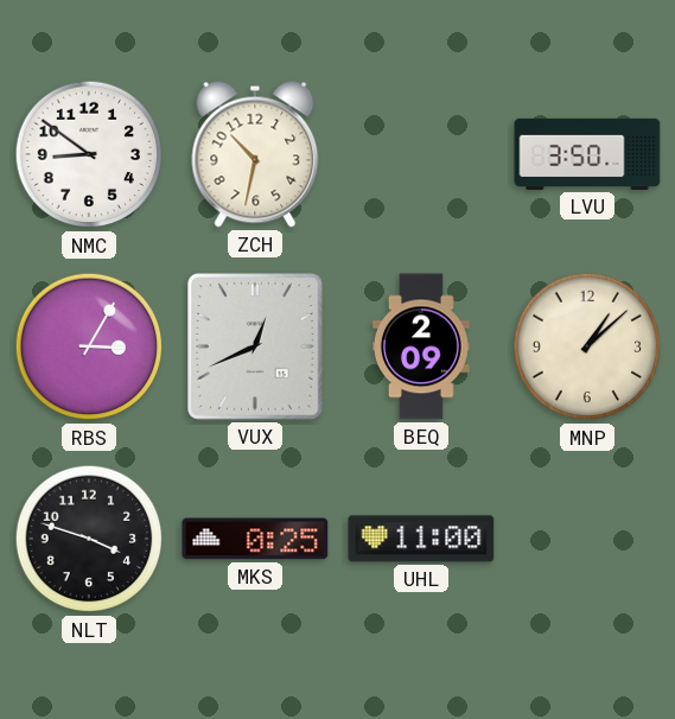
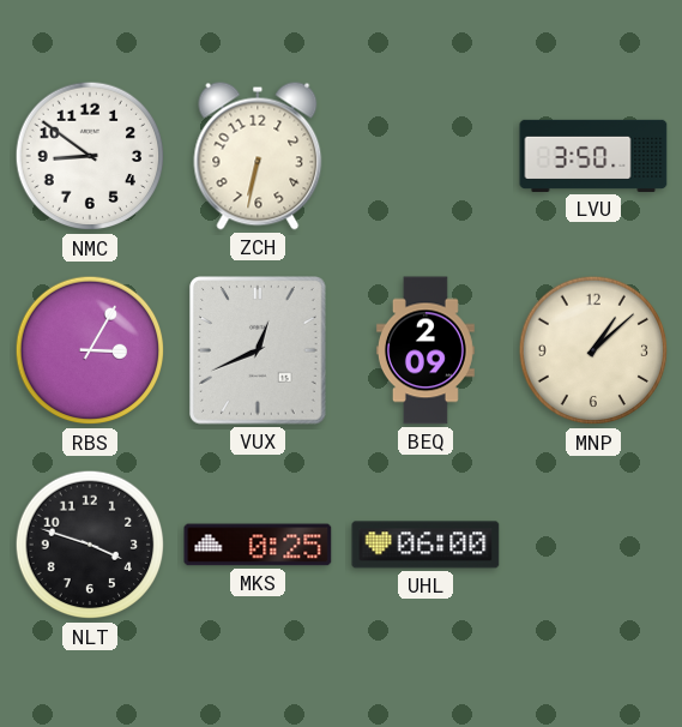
ZCH: 10:32 -> 6:32
UHL: 11:00 -> 06:00
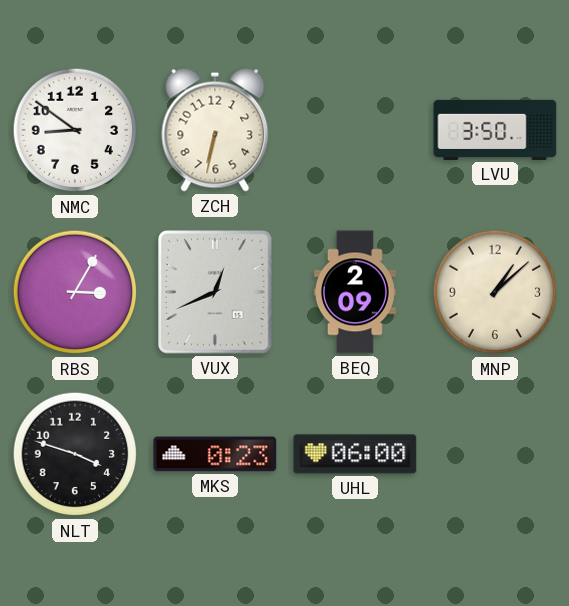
MKS: 0:25 -> 0:23
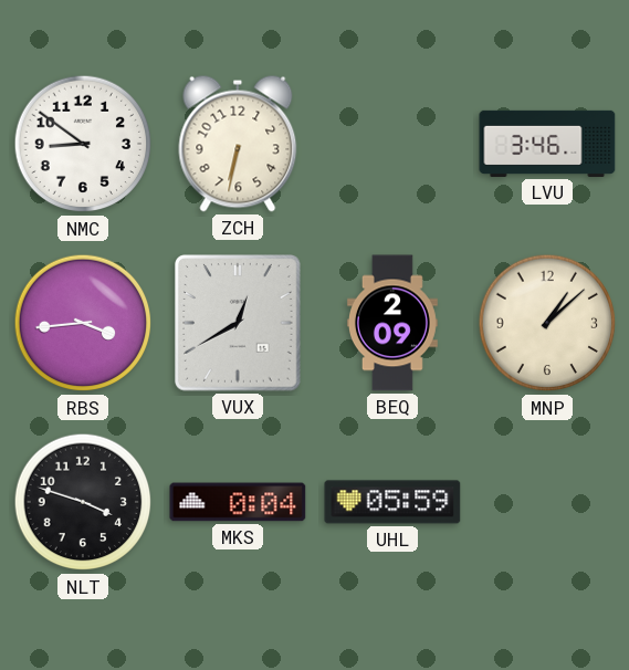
LVU: 3:50 -> 3:46
RBS: 3:05 -> 3:44
VUX: 12:41 -> 12:40
MKS: 0:23 -> 0:04
UHL: 06:00 -> 05:59
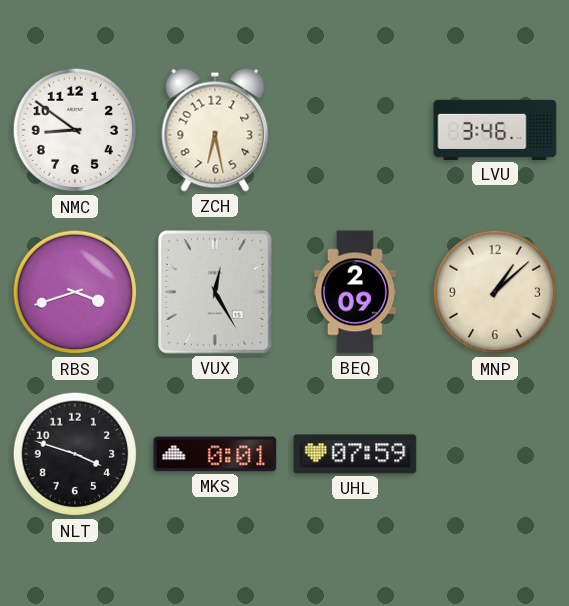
ZCH: 6:32 -> 6:28
RBS: 3:44 -> 3:42
VUX: 12:40 -> 12:25
MKS: 0:04 -> 0:01
UHL: 05:59 -> 07:59
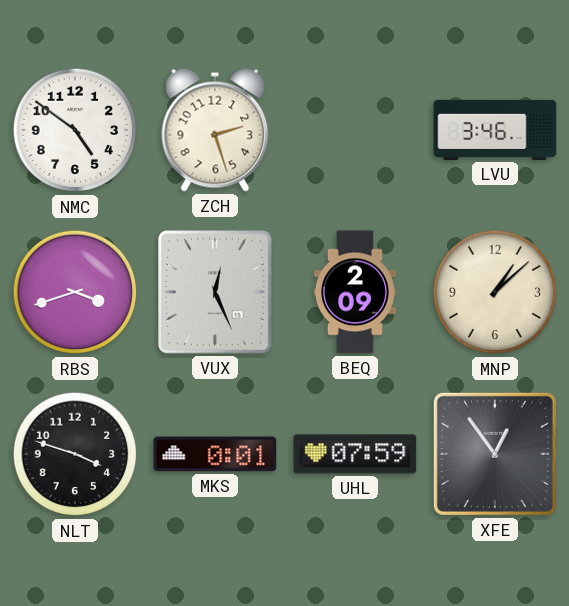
NMC: 8:51 -> 4:51
ZCH: 6:28 -> 2:27
VUX: 12:25 -> 12:26
XFE: none -> 12:54
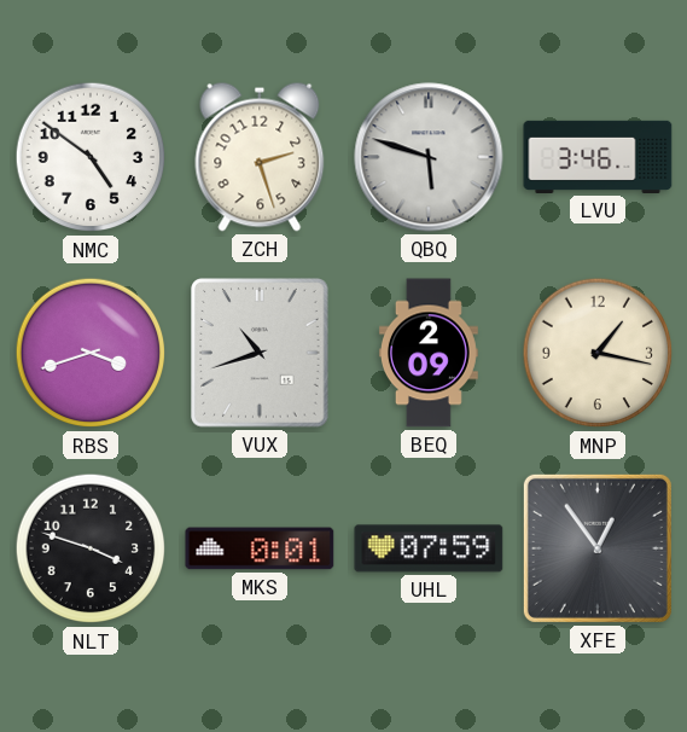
QBQ: none -> 5:48
VUX: 12:26 -> 10:42
MNP: 1:08 -> 1:17
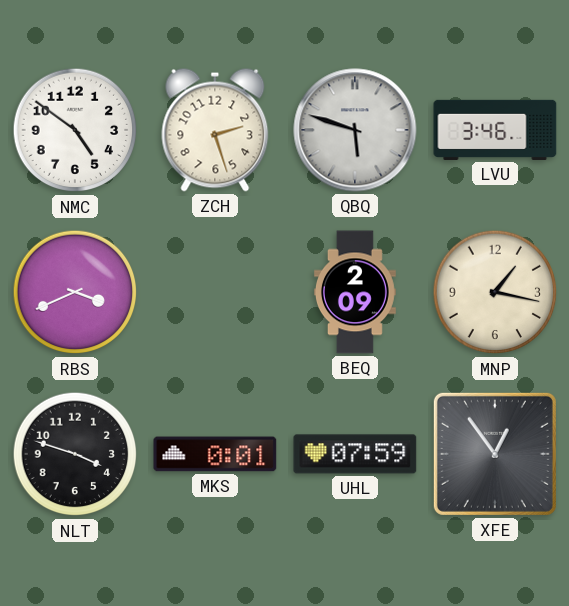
RBS: 3:42 -> 3:41
VUX: 10:42 -> none
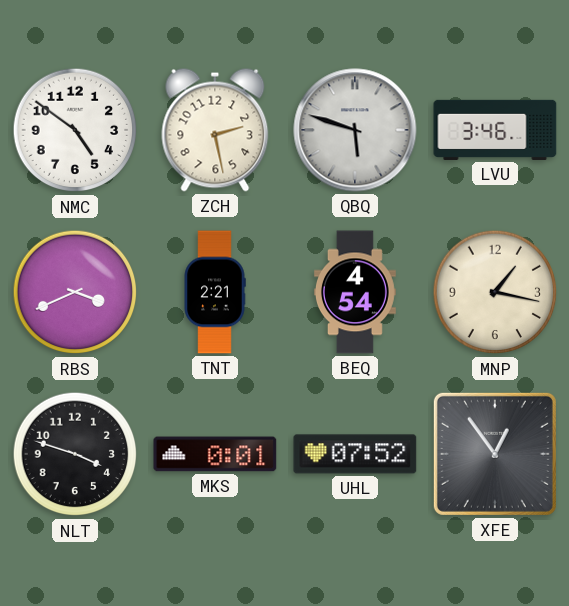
ZCH: 2:27 -> 2:28
TNT: none -> 2:21
BEQ: 2:09 -> 4:54
UHL: 07:59 -> 07:52
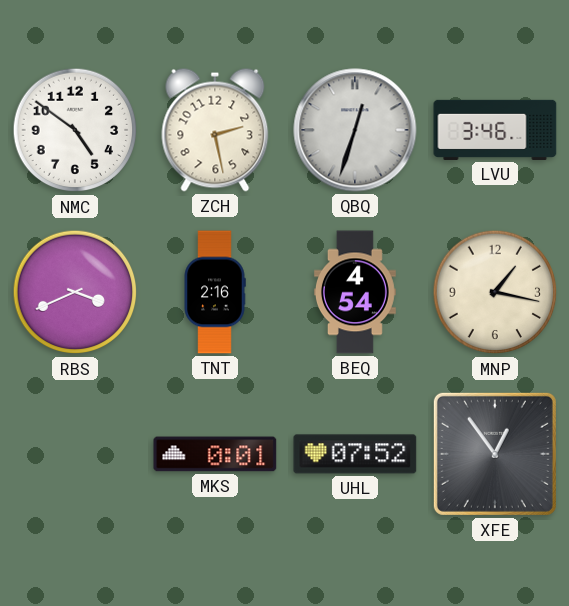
QBQ: 5:48 -> 12:33
TNT: 2:21 -> 2:16
NLT: 3:48 -> none
